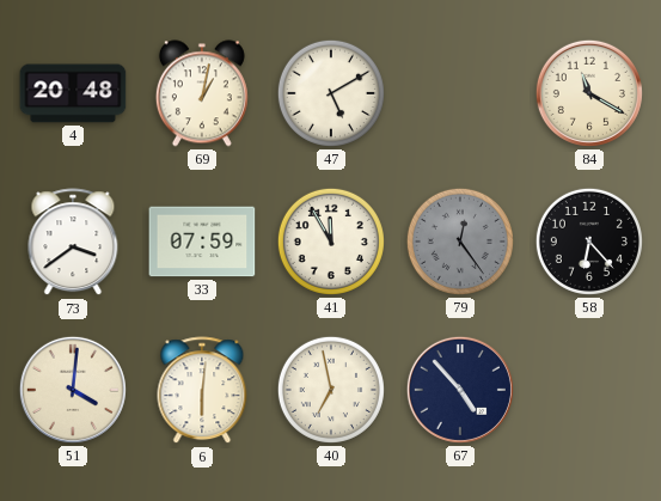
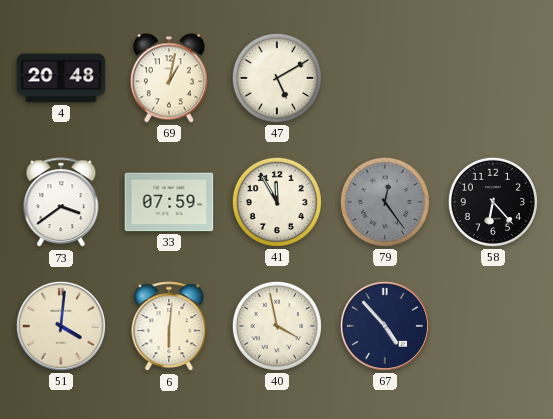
84: 11:20 -> none
40: 6:58 -> 3:58
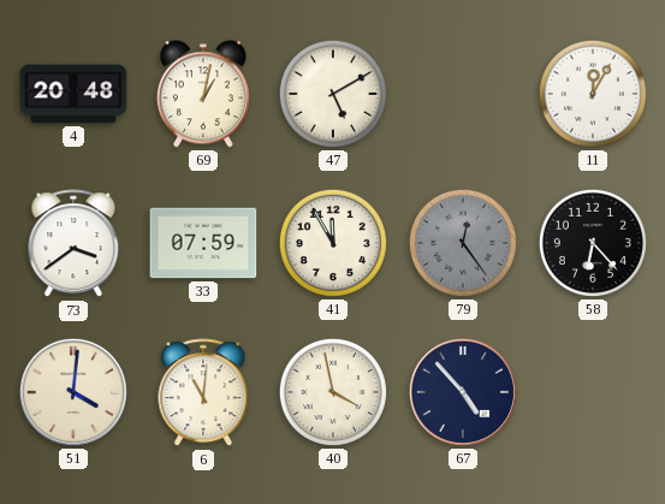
11: none -> 12:05
6: 6:01 -> 11:01
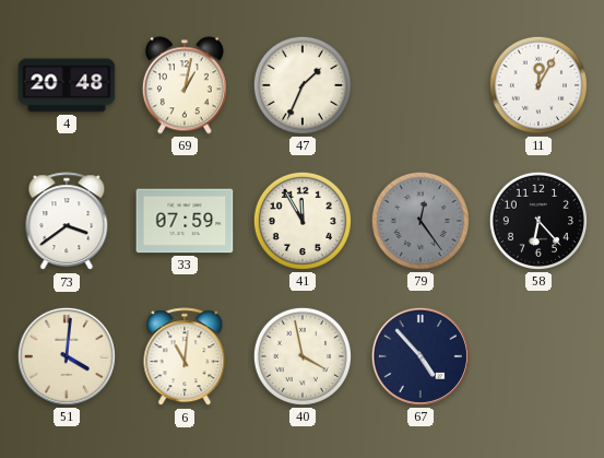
47: 5:10 -> 1:34
